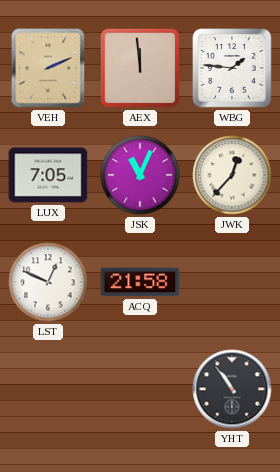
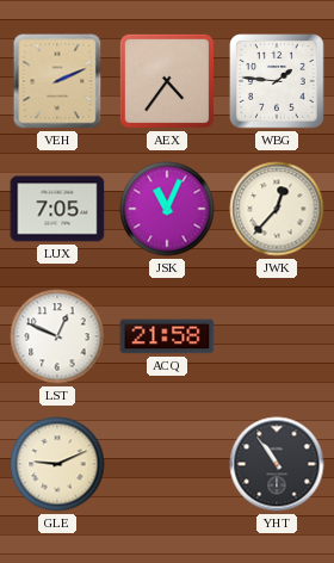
AEX: 11:59 -> 4:36
GLE: none -> 9:11
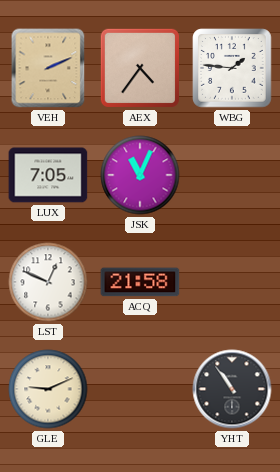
JWK: 12:37 -> none
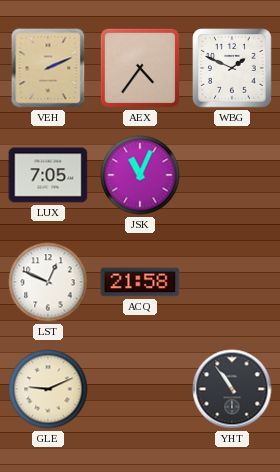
WBG: 1:46 -> 1:49
